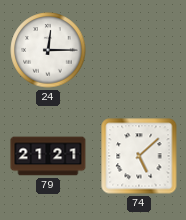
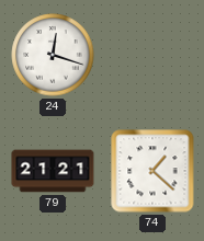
24: 12:15 -> 12:18
74: 5:08 -> 1:22
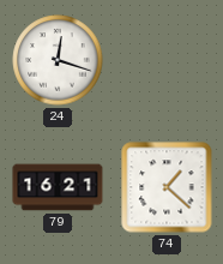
79: 21:21 -> 16:21
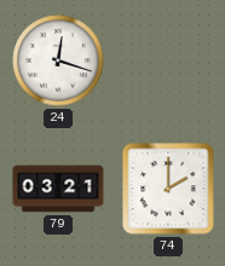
79: 16:21 -> 03:21
74: 1:22 -> 2:00
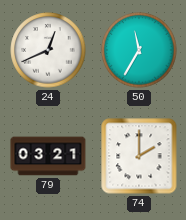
24: 12:18 -> 12:41
50: none -> 11:35
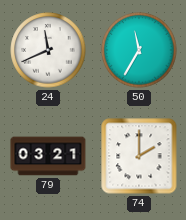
24: 12:41 -> 11:41
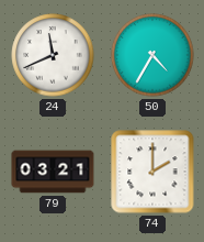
50: 11:35 -> 4:35
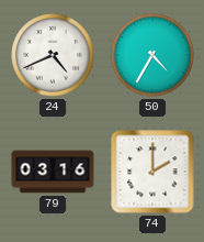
24: 11:41 -> 4:41
79: 03:21 -> 03:16
